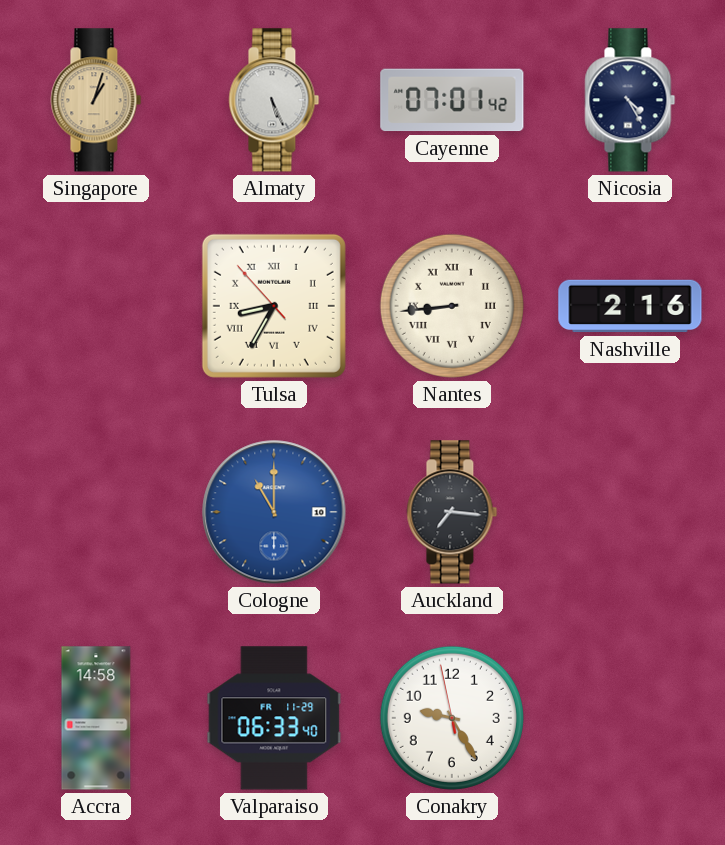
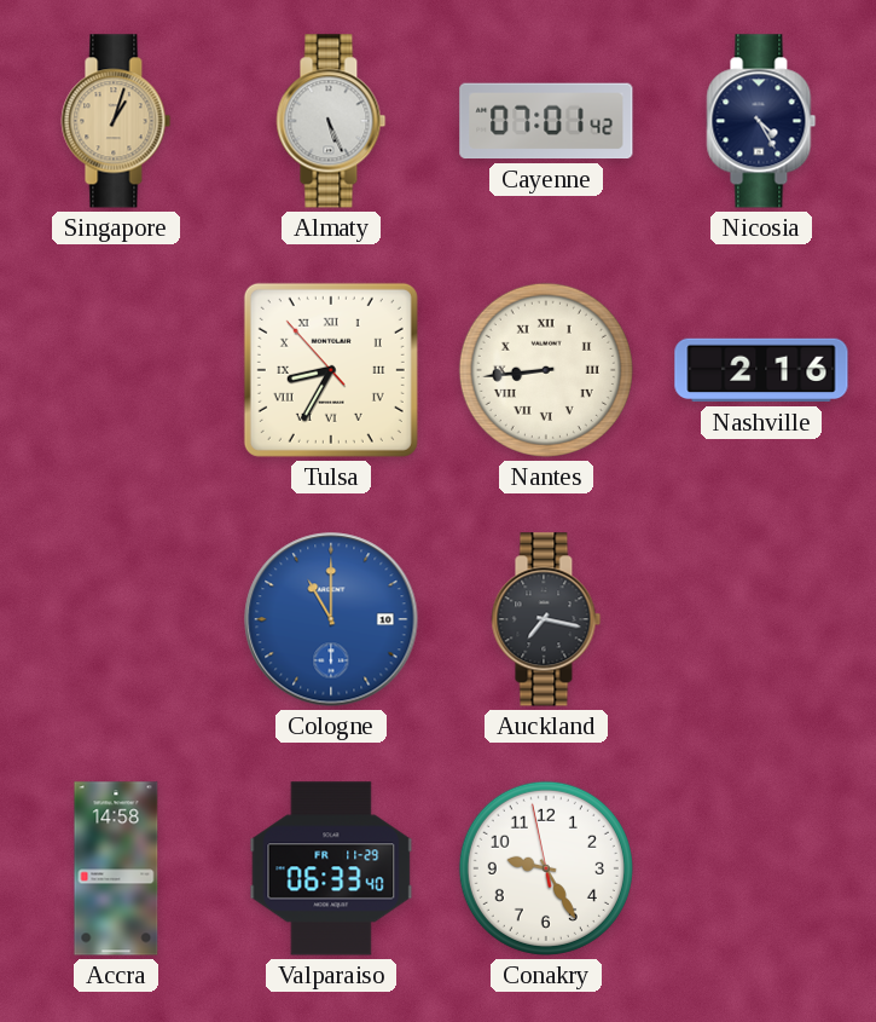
Auckland: 7:16 -> 7:17
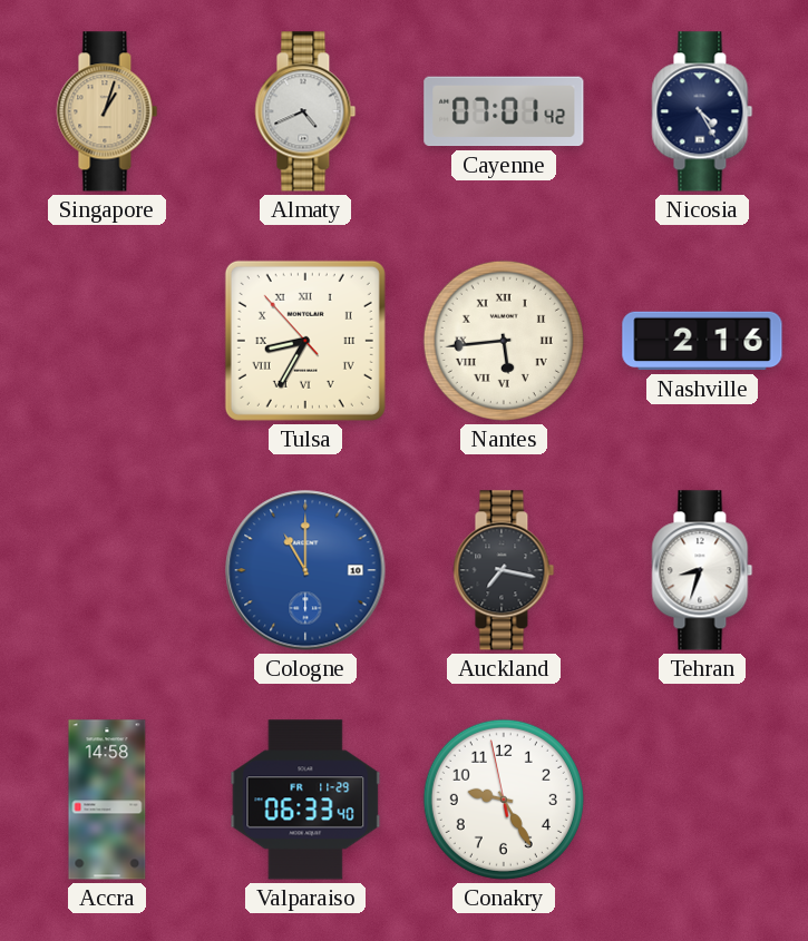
Almaty: 5:26 -> 4:41
Nantes: 8:44 -> 5:44
Tehran: none -> 8:33
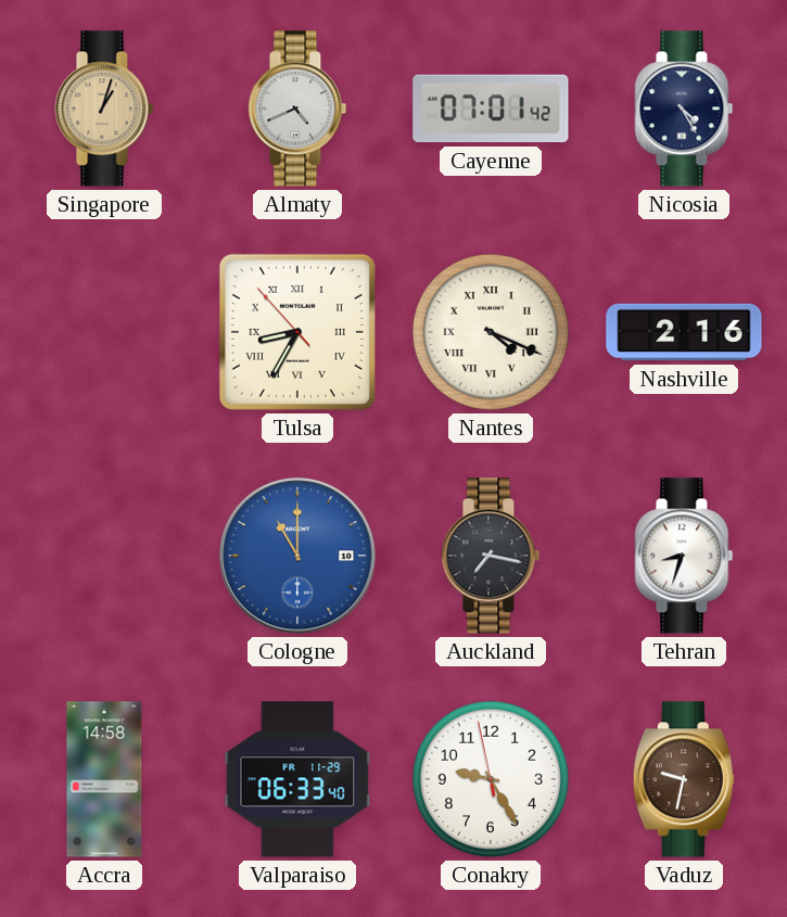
Nantes: 5:44 -> 4:19
Vaduz: none -> 9:32
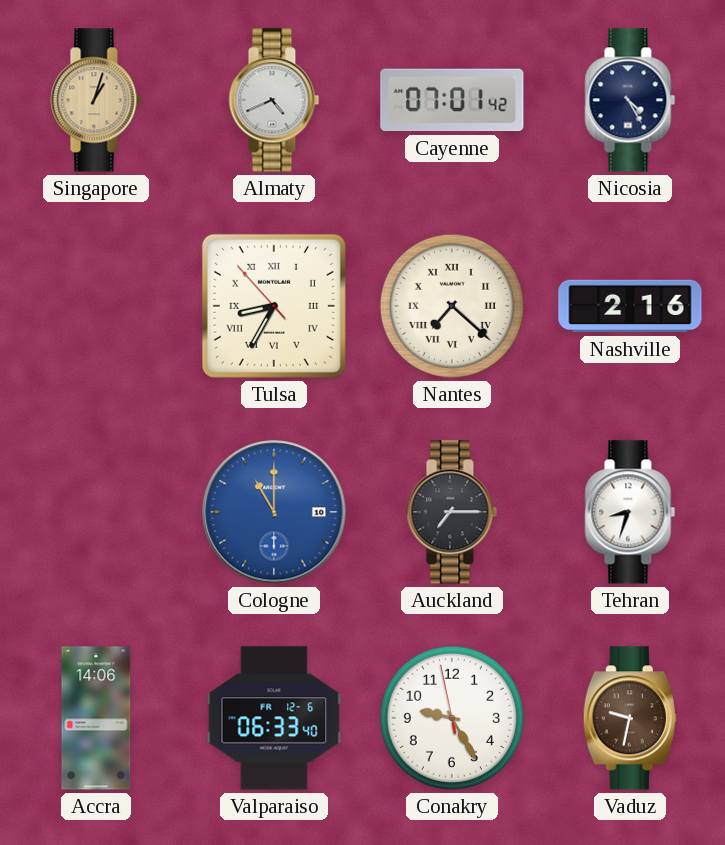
Nantes: 4:19 -> 7:22
Auckland: 7:17 -> 7:15
Accra: 14:58 -> 14:06
Valparaiso date: FR 11-29 -> FR 12-6
